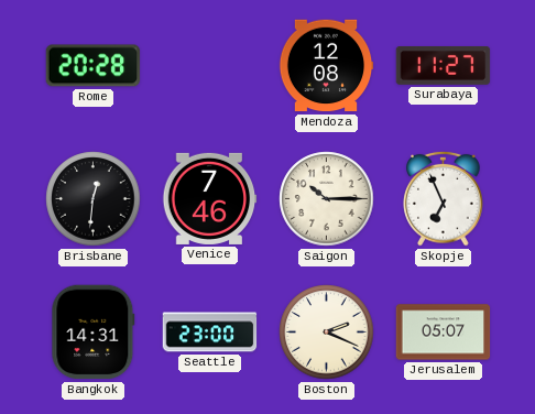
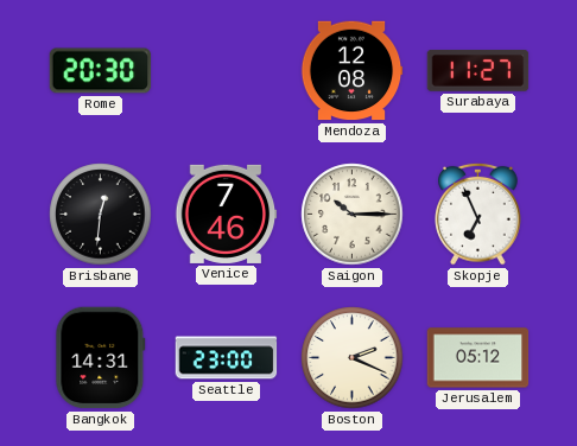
Rome: 20:28 -> 20:30
Jerusalem: 05:07 -> 05:12
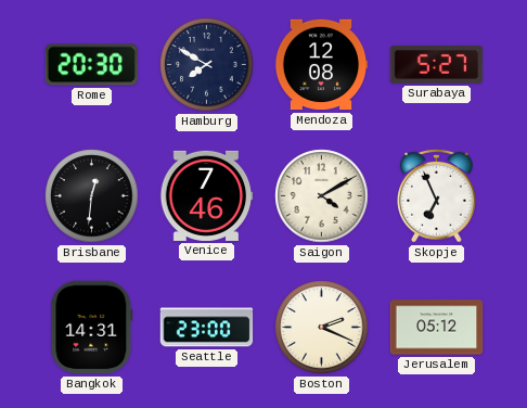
Hamburg: none -> 7:50
Surabaya: 11:27 -> 5:27
Saigon: 10:15 -> 4:10
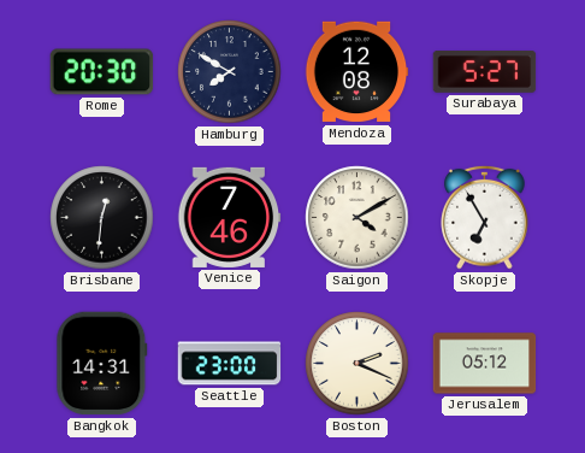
Skopje: 6:56 -> 6:55
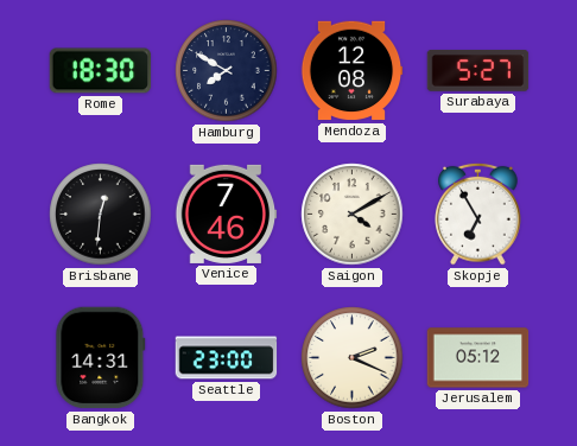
Rome: 20:30 -> 18:30
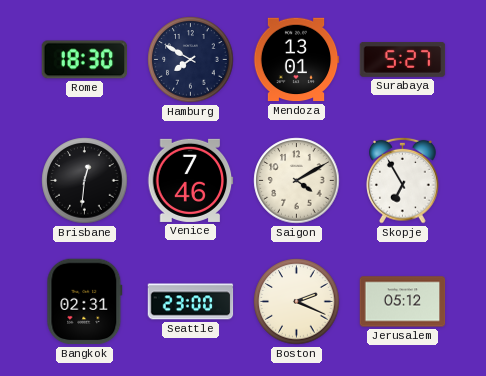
Mendoza: 12:08 -> 13:01
Bangkok: 14:31 -> 02:31
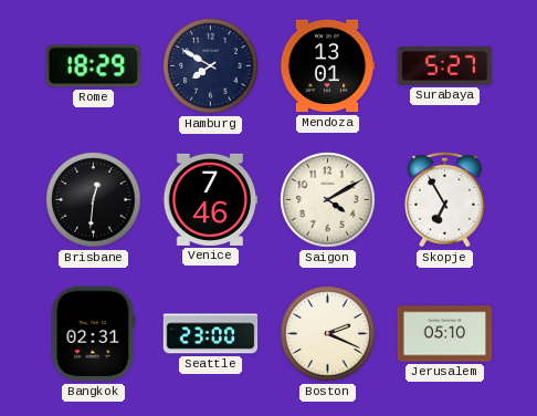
Rome: 18:30 -> 18:29
Jerusalem: 05:12 -> 05:10
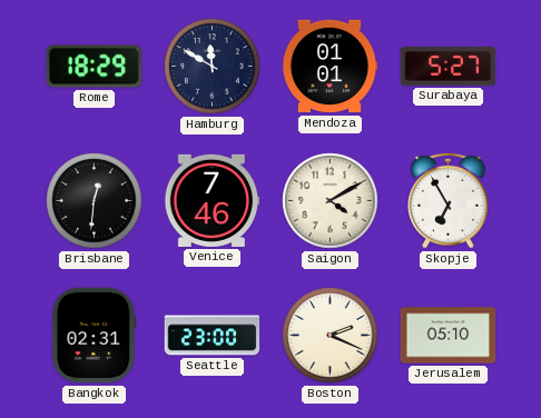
Hamburg: 7:50 -> 11:50
Mendoza: 13:01 -> 01:01
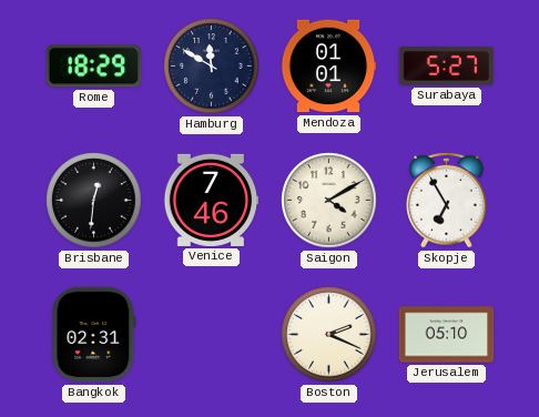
Seattle: 23:00 -> none
